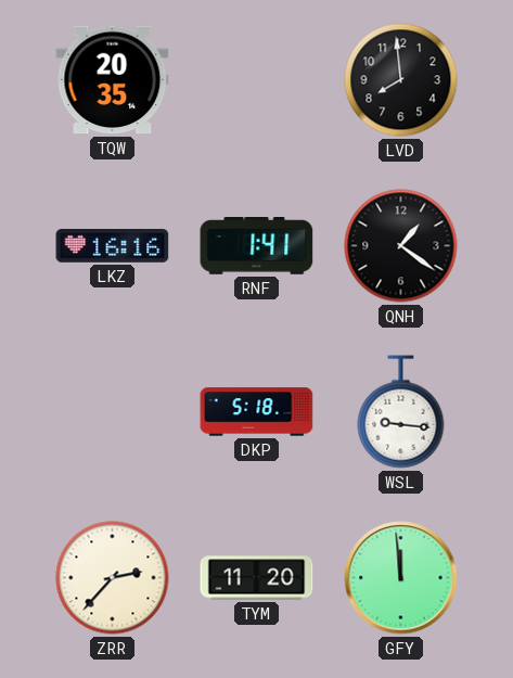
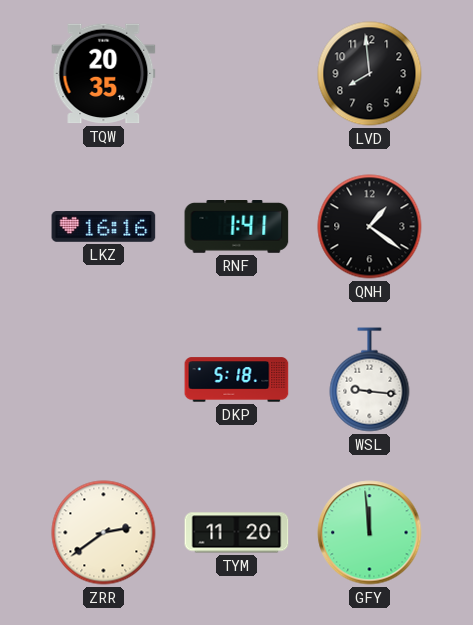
ZRR: 2:37 -> 2:39
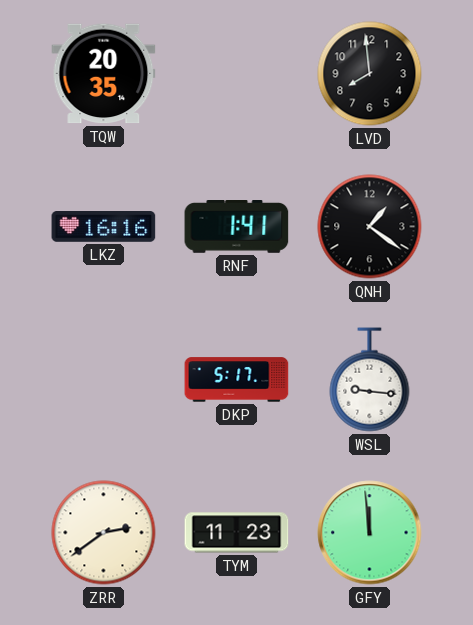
DKP: 5:18 -> 5:17
TYM: 11:20 -> 11:23
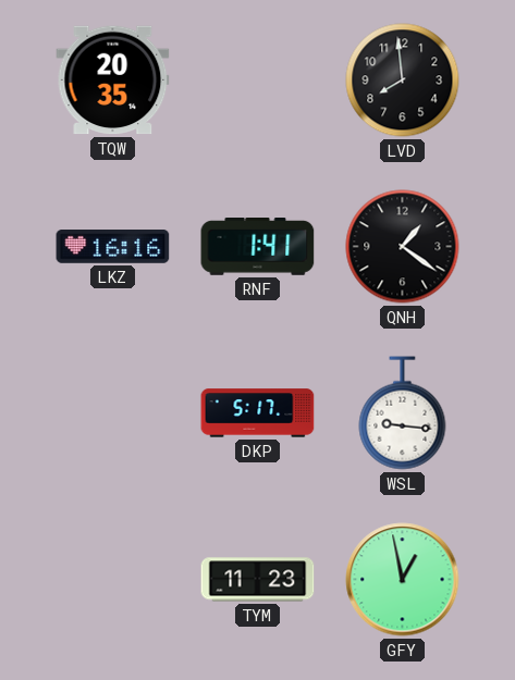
ZRR: 2:39 -> none
GFY: 11:59 -> 12:58
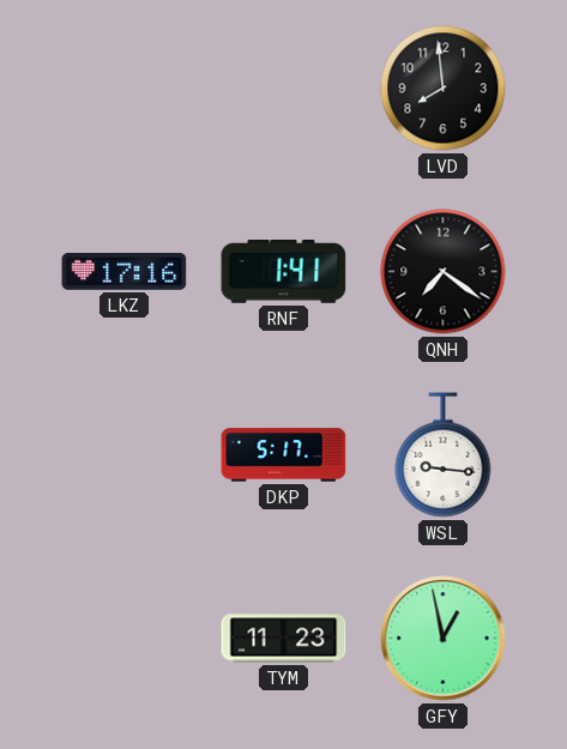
TQW: 20:35 -> none
LKZ: 16:16 -> 17:16
QNH: 1:21 -> 7:21
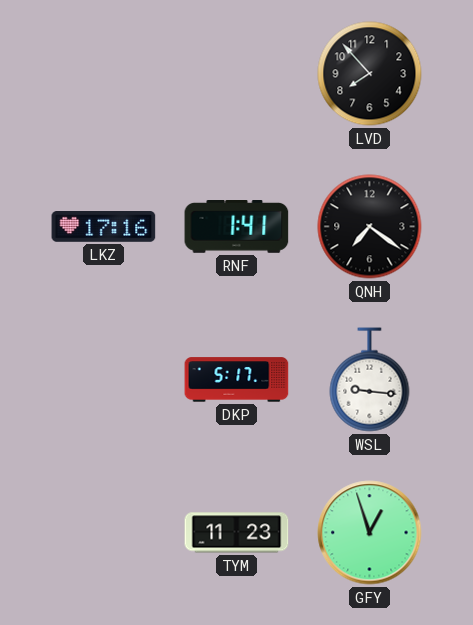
LVD: 7:59 -> 7:53
GFY: 12:58 -> 12:57
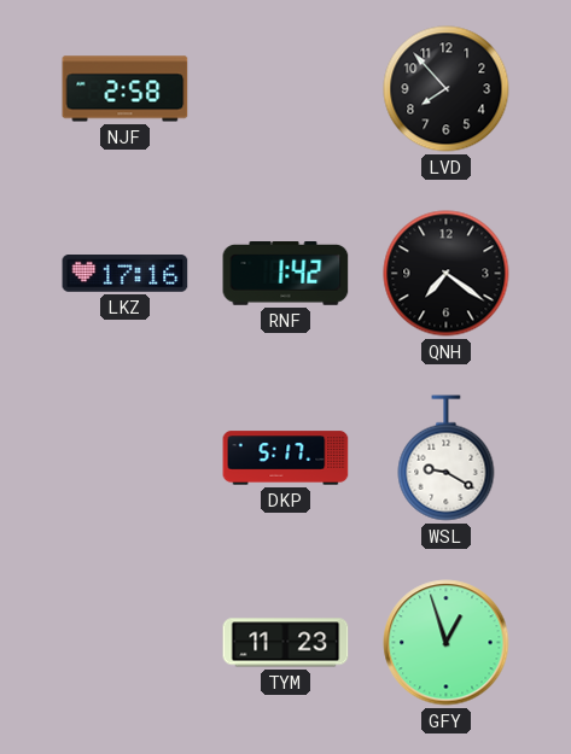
NJF: none -> 2:58
RNF: 1:41 -> 1:42
WSL: 9:16 -> 9:20
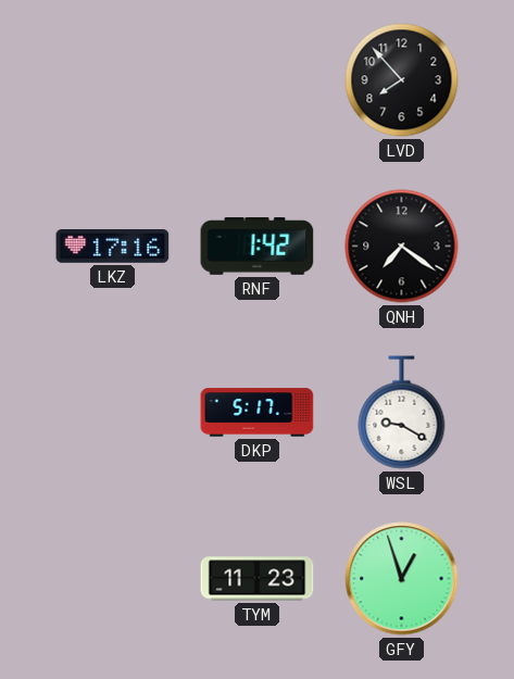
NJF: 2:58 -> none
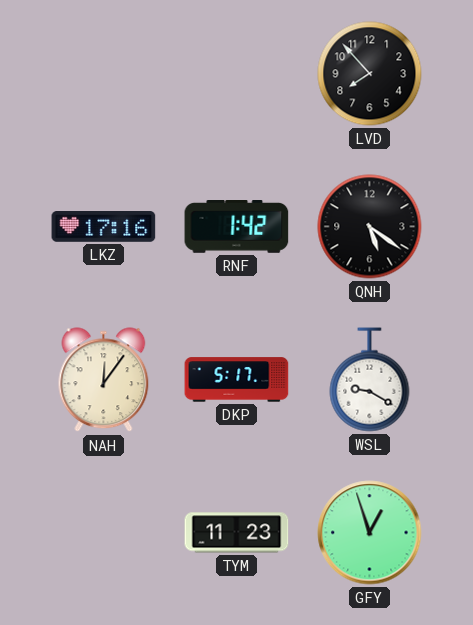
QNH: 7:21 -> 5:21
NAH: none -> 12:06
